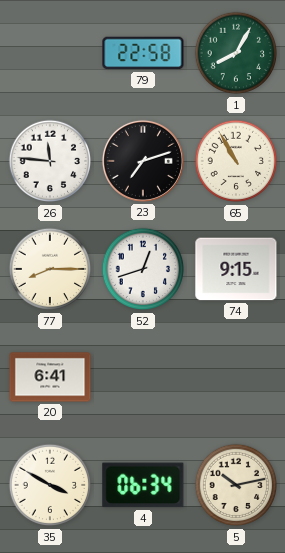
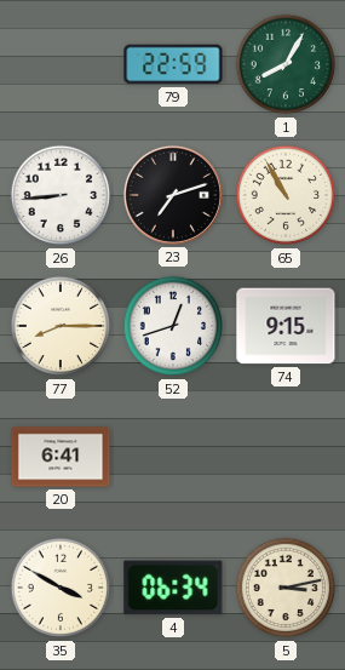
79: 22:58 -> 22:59
26: 11:46 -> 8:44
5: 10:13 -> 3:13
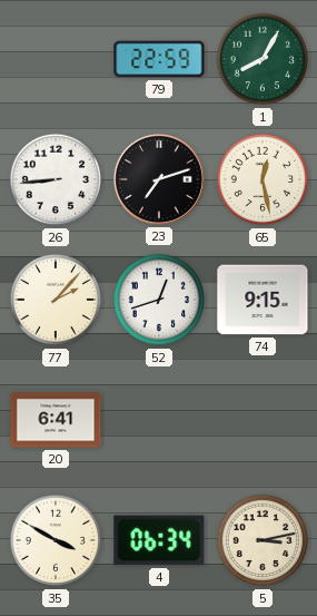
65: 10:55 -> 12:28
77: 8:15 -> 2:07
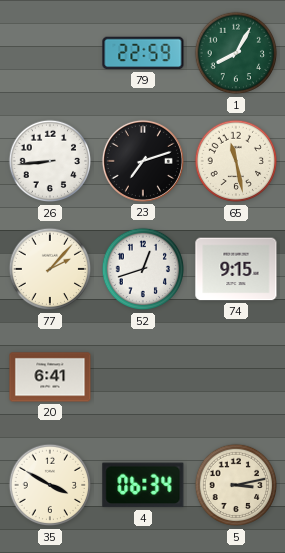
65: 12:28 -> 11:28
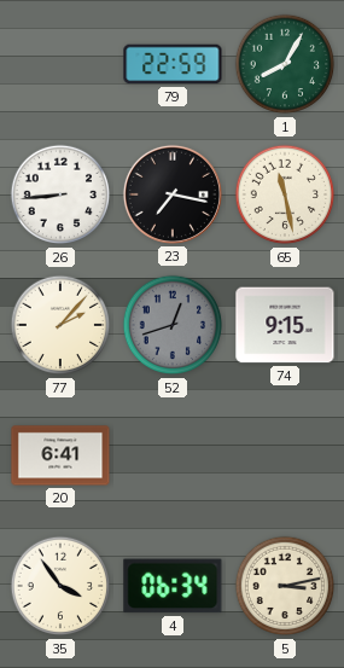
23: 7:12 -> 7:17
52 dial: white -> grey
35: 3:50 -> 3:54
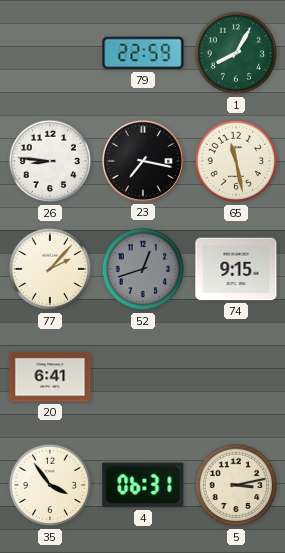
26: 8:44 -> 8:46
4: 06:34 -> 06:31
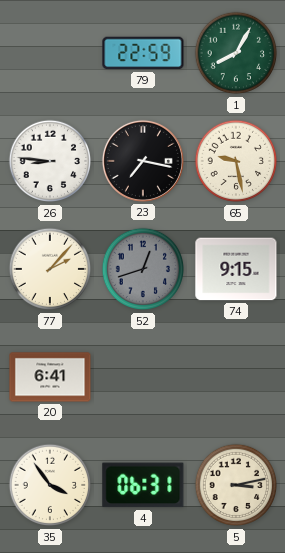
65: 11:28 -> 9:28
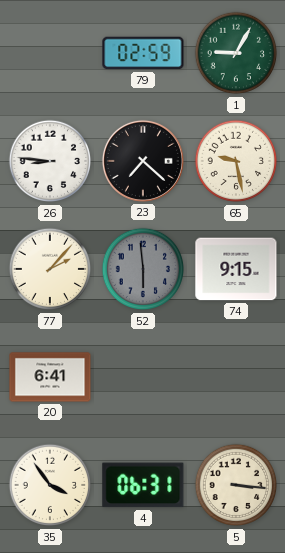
79: 22:59 -> 02:59
1: 8:05 -> 9:05
23: 7:17 -> 7:22
52: 12:42 -> 5:59
5: 3:13 -> 3:16
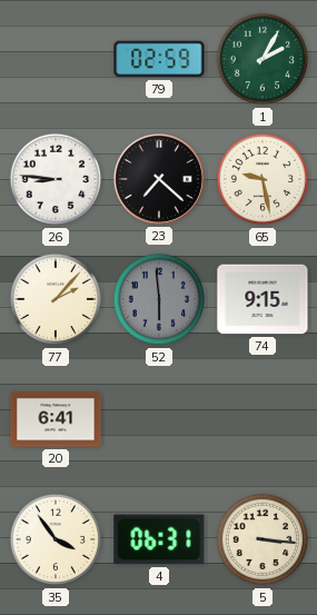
1: 9:05 -> 2:05
